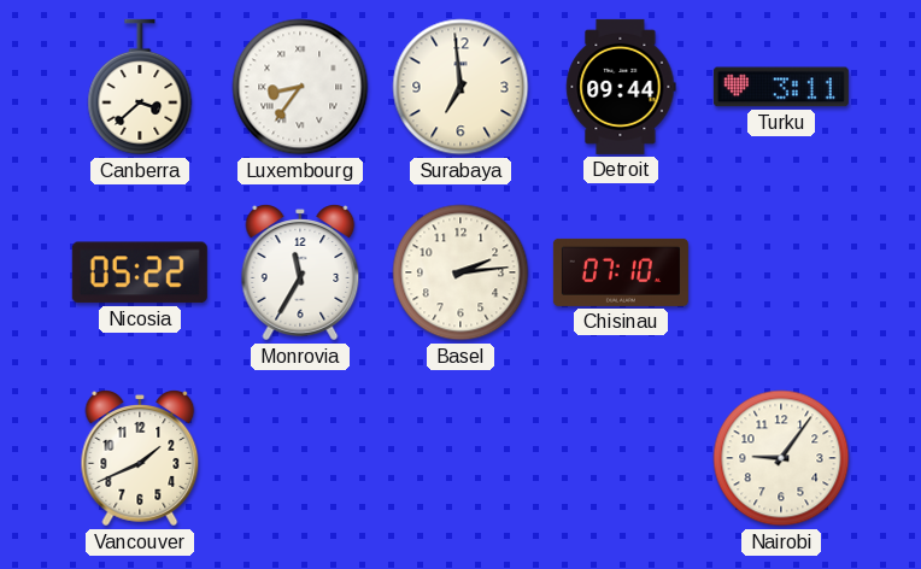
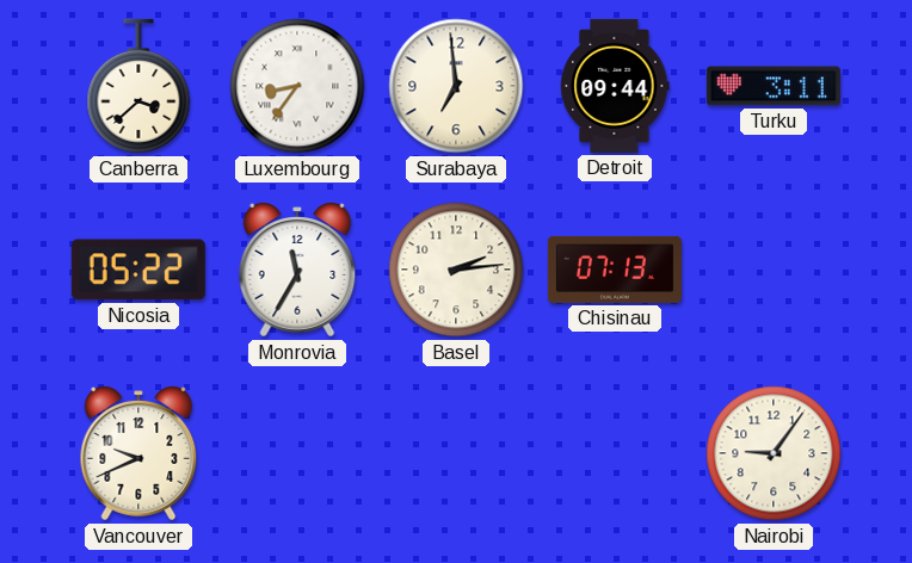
Chisinau: 07:10 -> 07:13
Vancouver: 1:41 -> 9:41
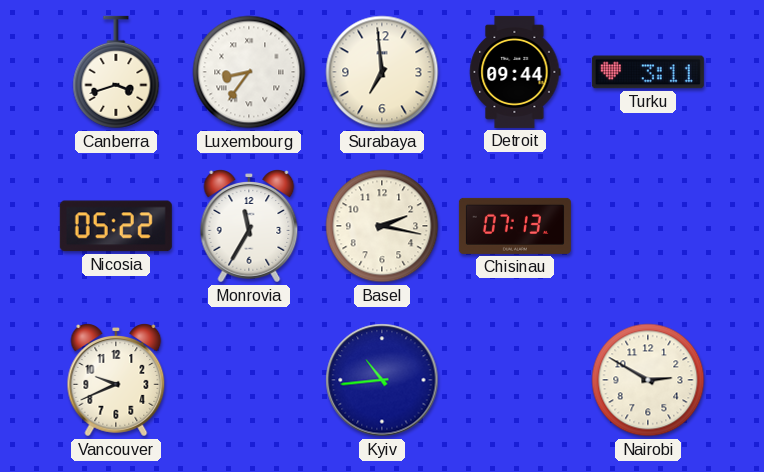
Canberra: 3:38 -> 3:42
Basel: 2:14 -> 2:17
Kyiv: none -> 10:44
Nairobi: 9:06 -> 2:50
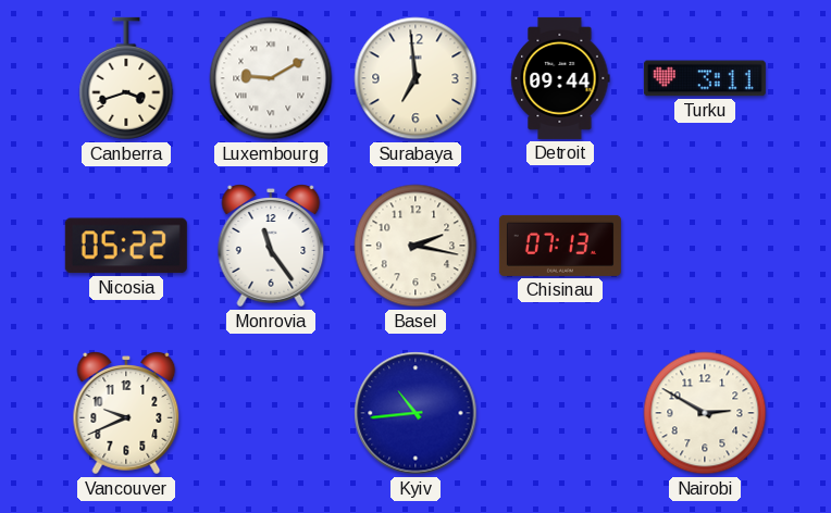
Luxembourg: 8:36 -> 9:10
Monrovia: 11:35 -> 11:24
